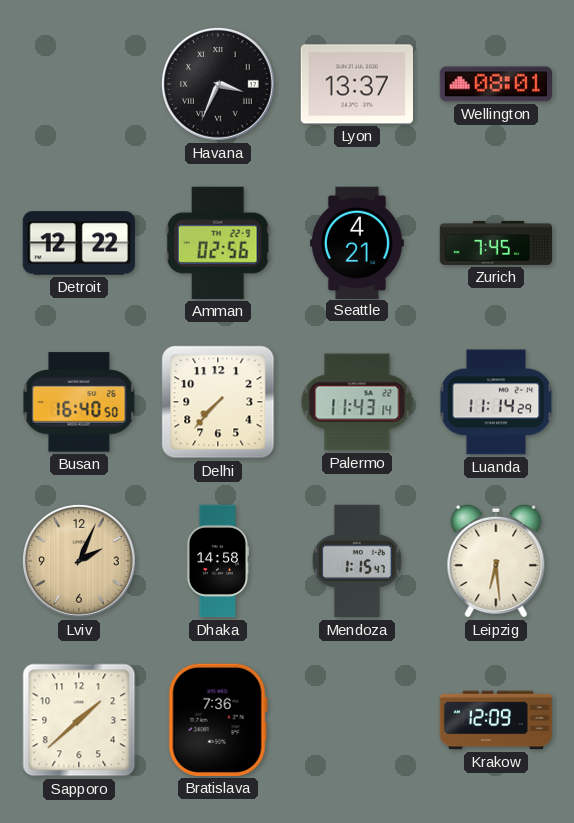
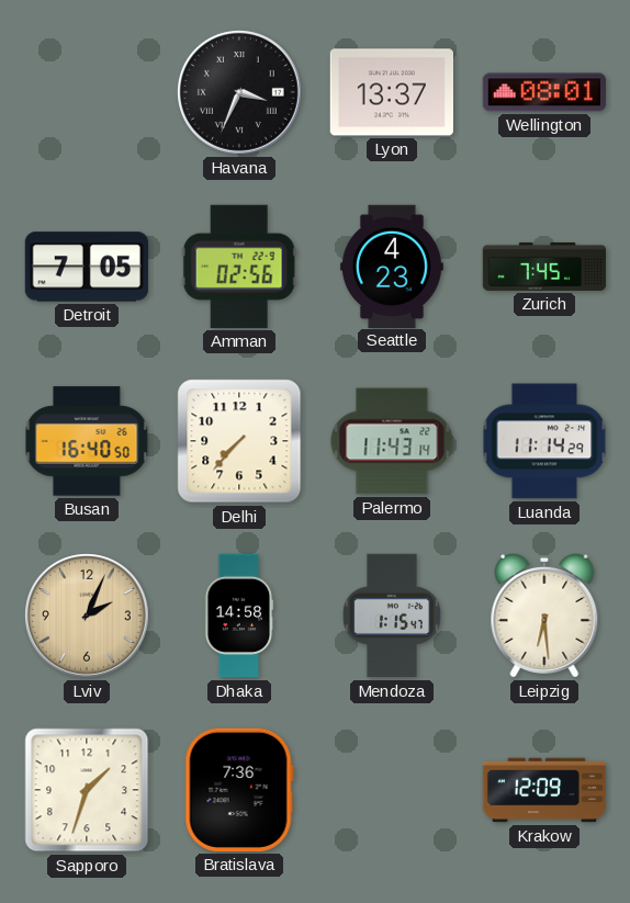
Detroit: 12:22 -> 7:05
Seattle: 4:21 -> 4:23
Sapporo: 1:38 -> 1:33
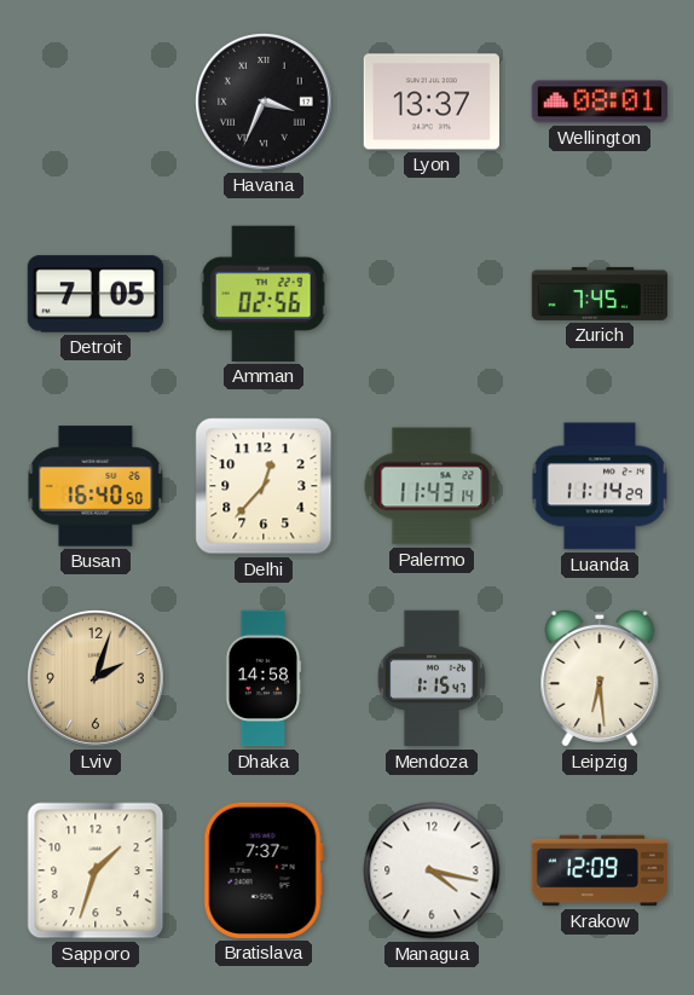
Seattle: 4:23 -> none
Delhi: 7:37 -> 12:37
Lviv: 2:04 -> 2:03
Bratislava: 7:36 -> 7:37
Managua: none -> 4:17
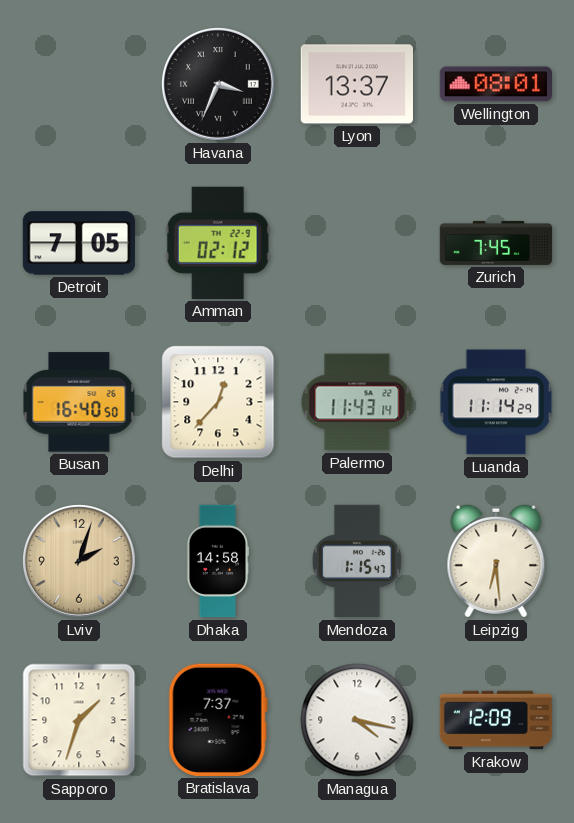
Amman: 02:56 -> 02:12
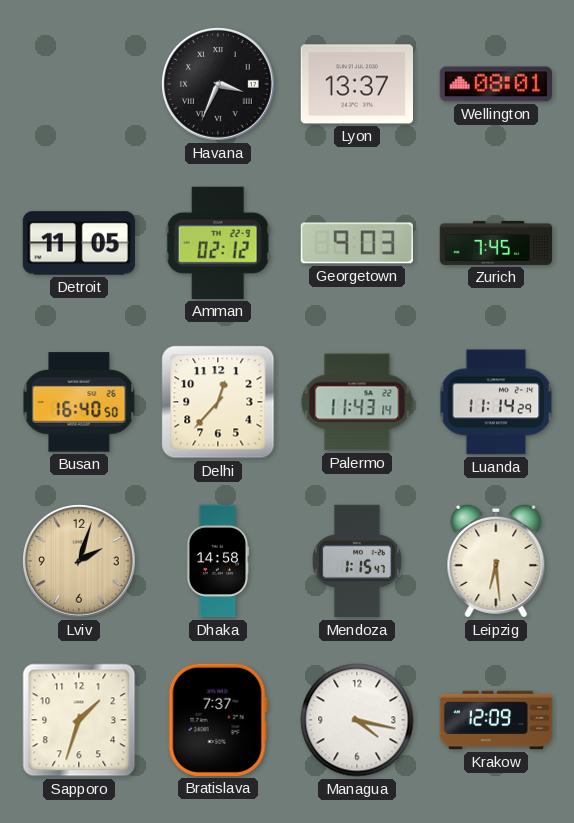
Detroit: 7:05 -> 11:05
Georgetown: none -> 9:03
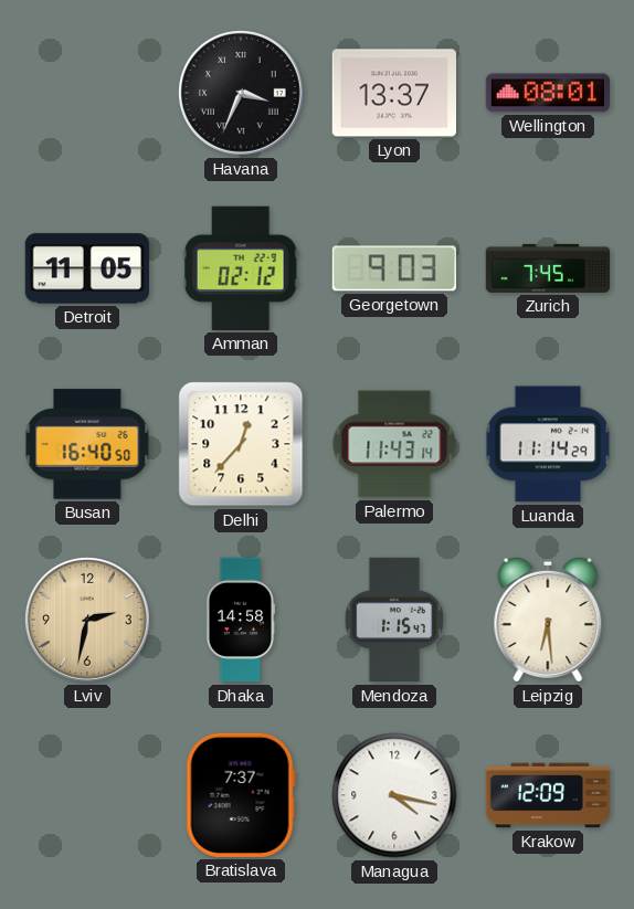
Lviv: 2:03 -> 2:32
Sapporo: 1:33 -> none
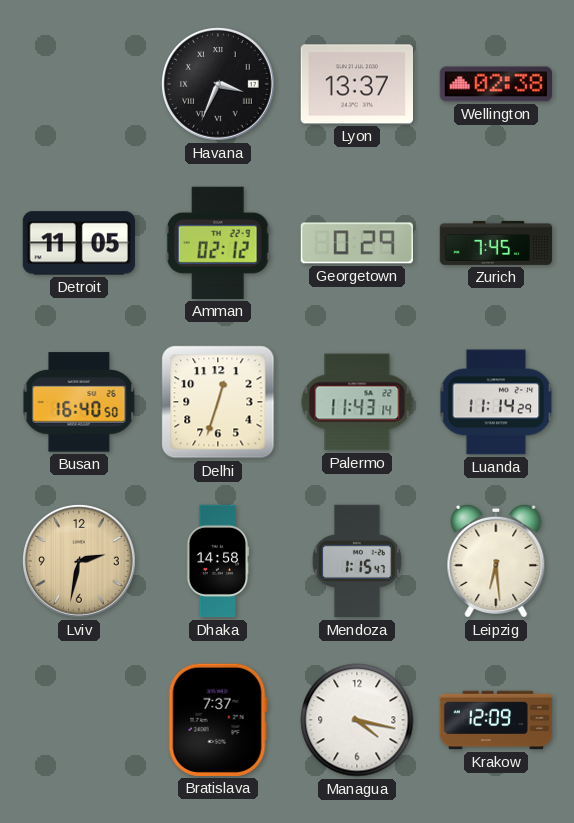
Wellington: 08:01 -> 02:38
Georgetown: 9:03 -> 0:29
Delhi: 12:37 -> 12:33
